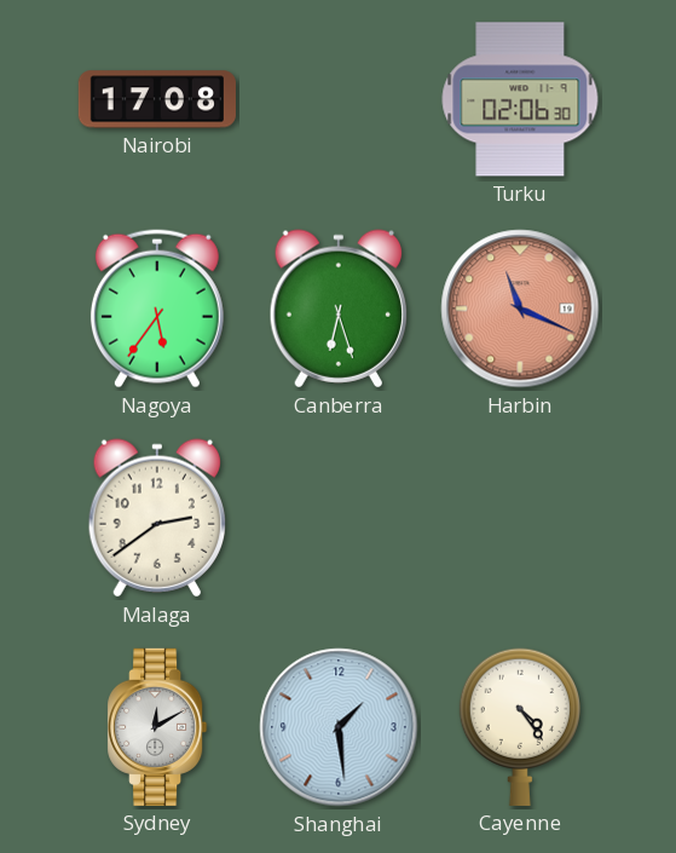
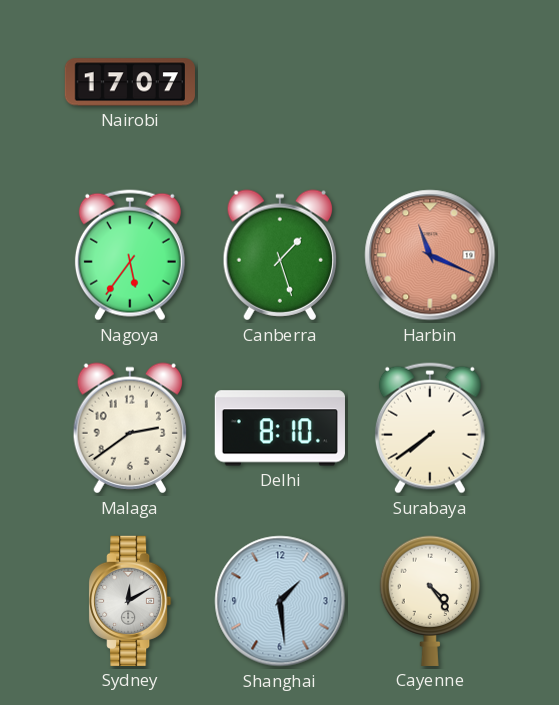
Nairobi: 17:08 -> 17:07
Turku: 02:06 -> none
Canberra: 6:27 -> 1:27
Delhi: none -> 8:10
Surabaya: none -> 7:39
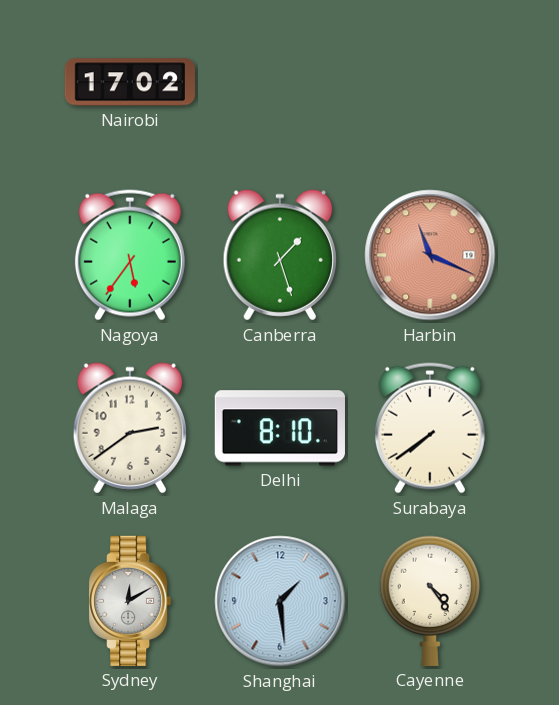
Nairobi: 17:07 -> 17:02
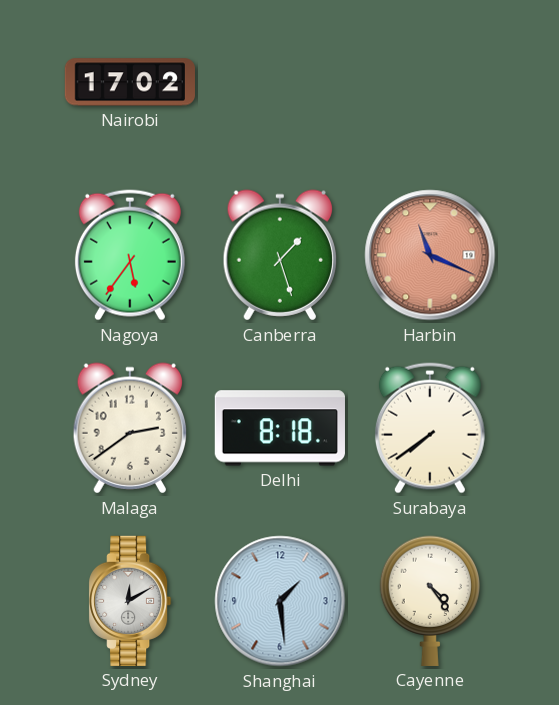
Delhi: 8:10 -> 8:18
